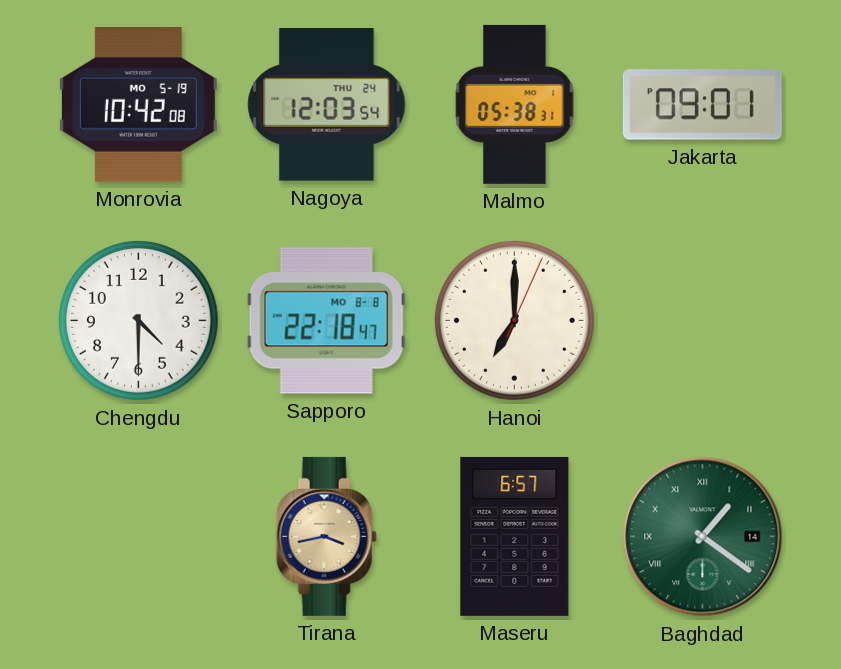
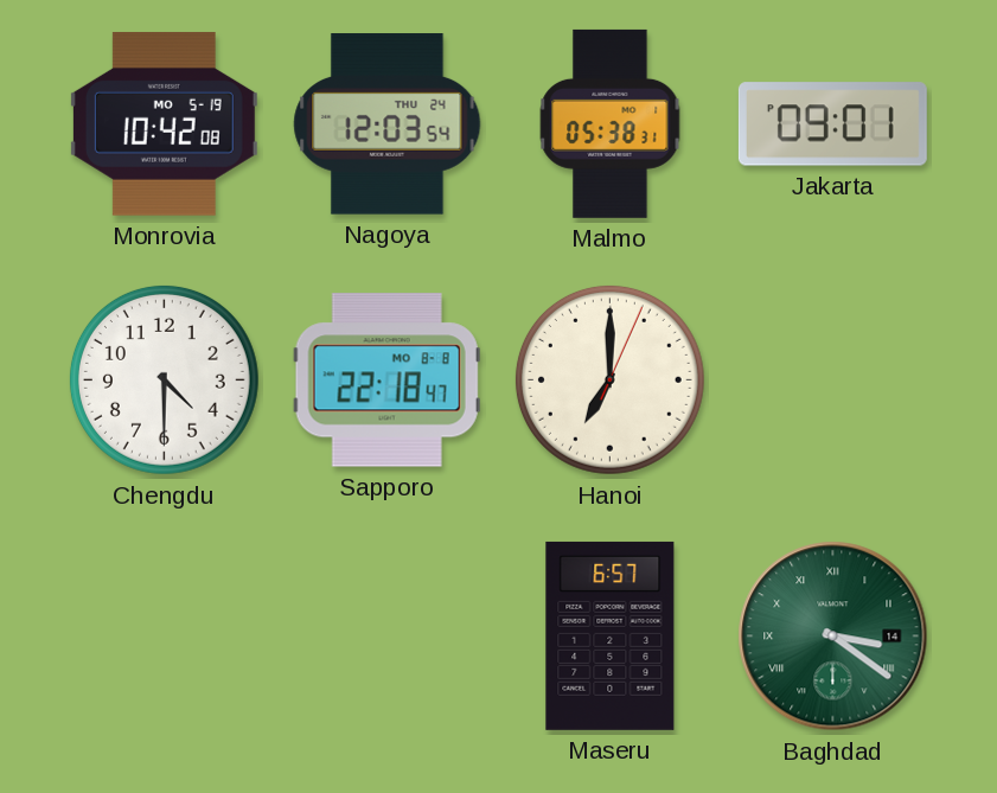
Tirana: 3:43 -> none
Baghdad: 1:21 -> 3:21
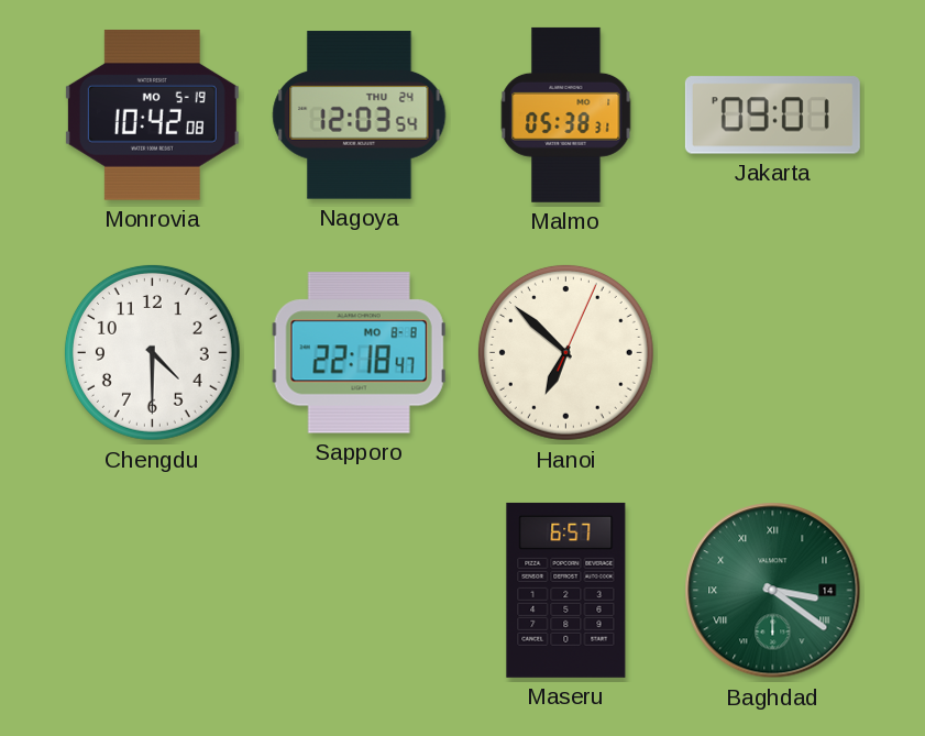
Hanoi: 7:00 -> 6:52
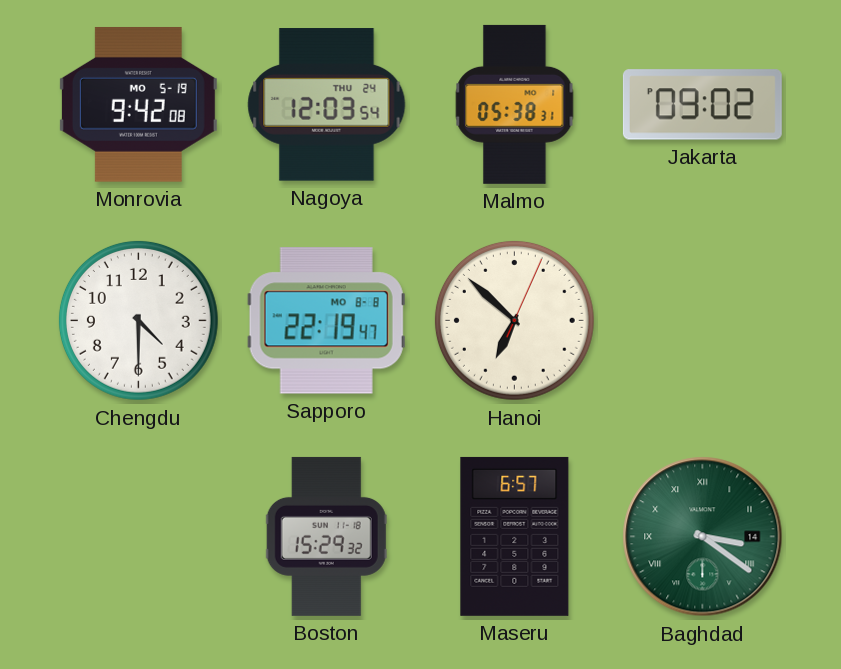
Monrovia: 10:42 -> 9:42
Jakarta: 09:01 -> 09:02
Sapporo: 22:18 -> 22:19
Boston: none -> 15:29
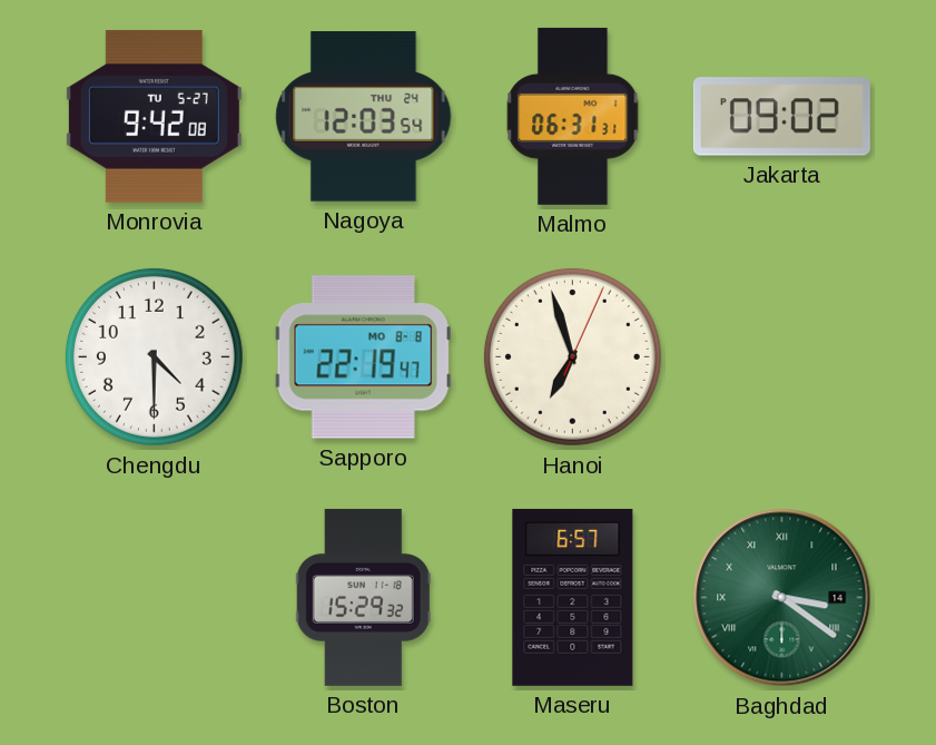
Monrovia date: MO 5-19 -> TU 5-27
Malmo: 05:38 -> 06:31
Hanoi: 6:52 -> 6:57
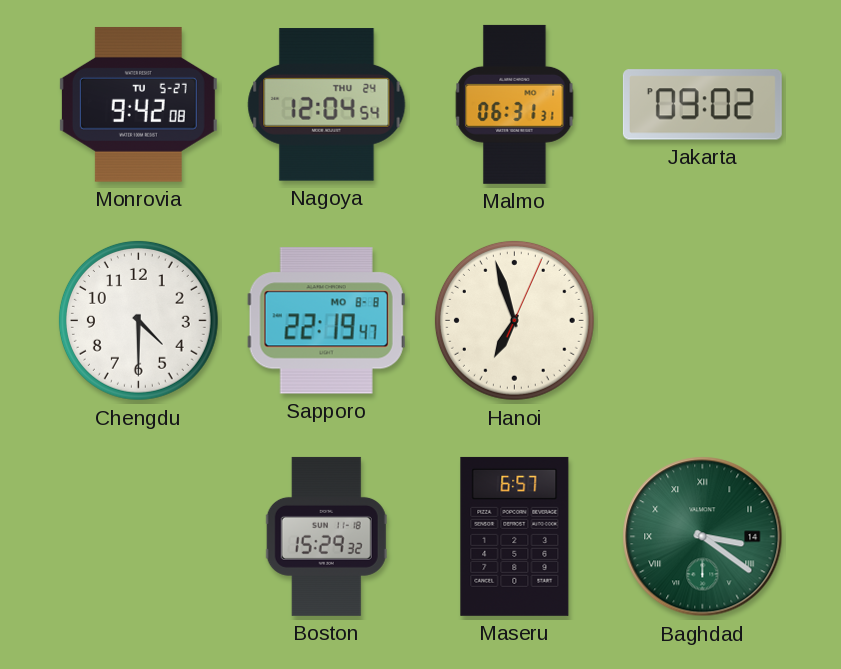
Nagoya: 12:03 -> 12:04
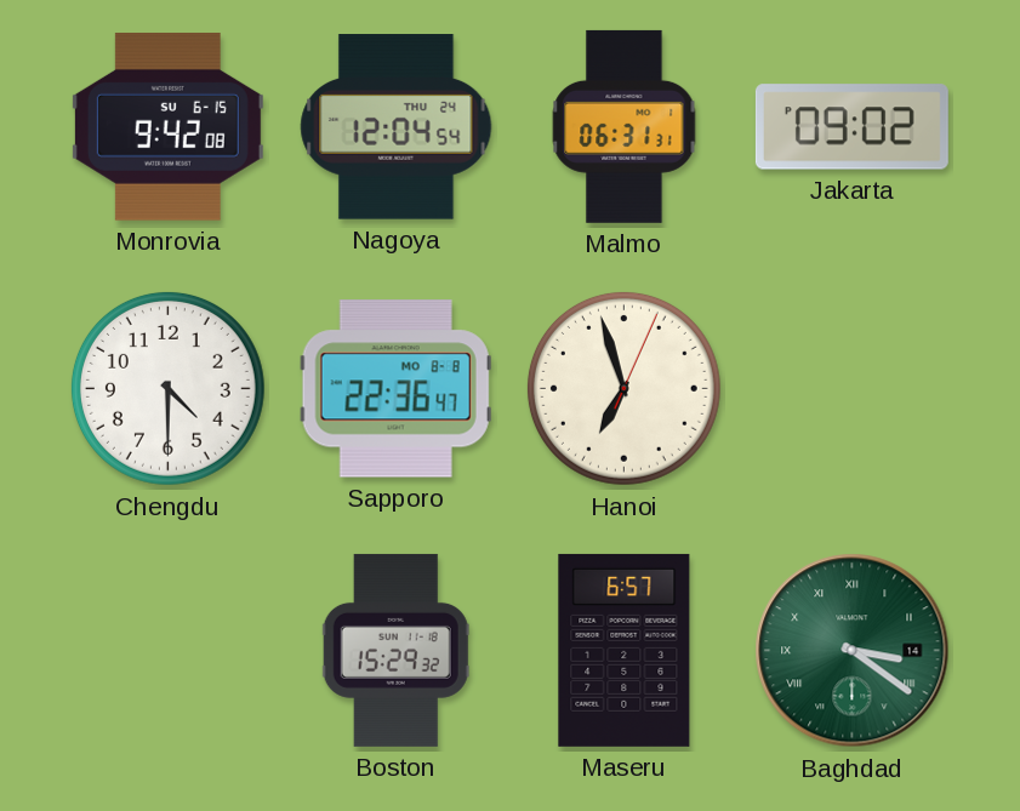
Monrovia date: TU 5-27 -> SU 6-15
Sapporo: 22:19 -> 22:36
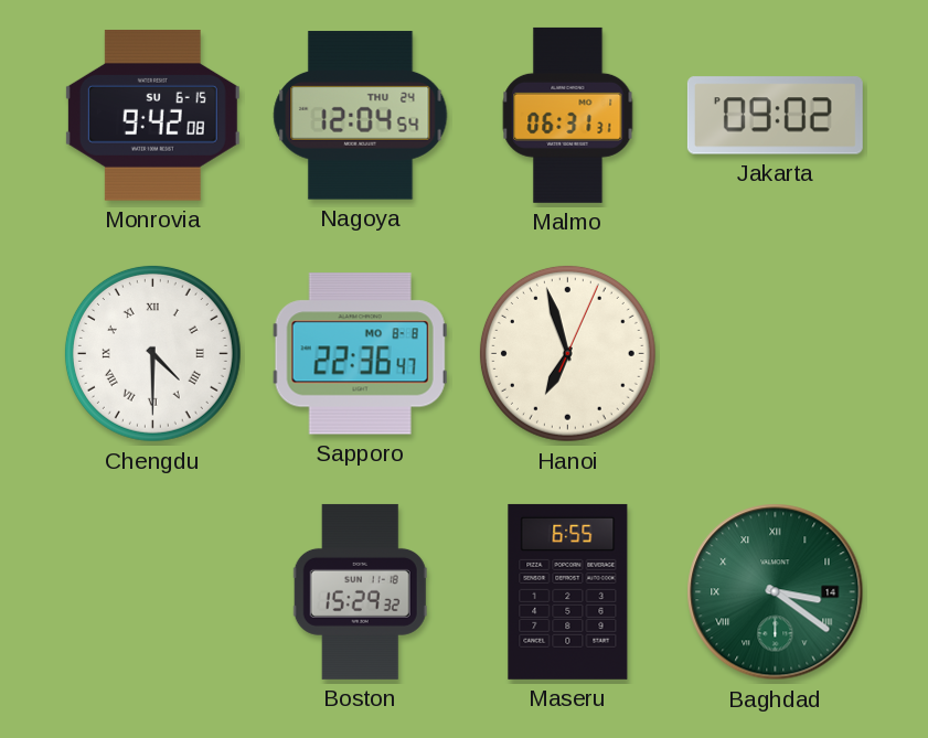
Chengdu numerals: Arabic -> Roman
Maseru: 6:57 -> 6:55
